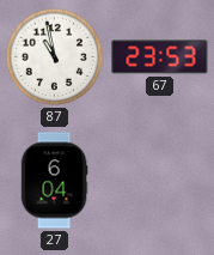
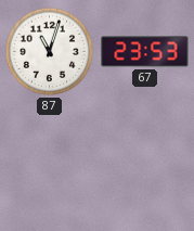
87: 10:58 -> 11:03
27: 6:04 -> none
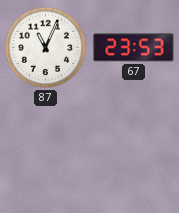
87: 11:03 -> 11:04
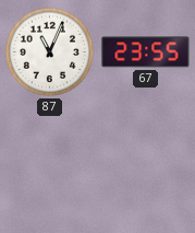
67: 23:53 -> 23:55
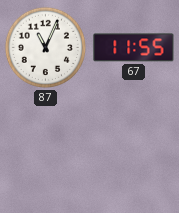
67: 23:55 -> 11:55
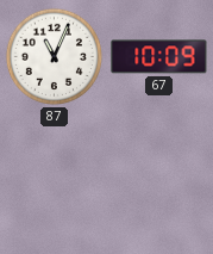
67: 11:55 -> 10:09
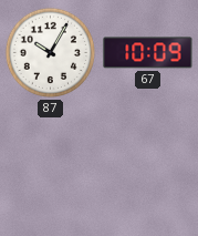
87: 11:04 -> 10:05
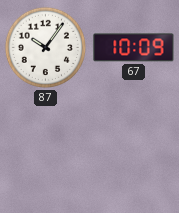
87: 10:05 -> 10:06
